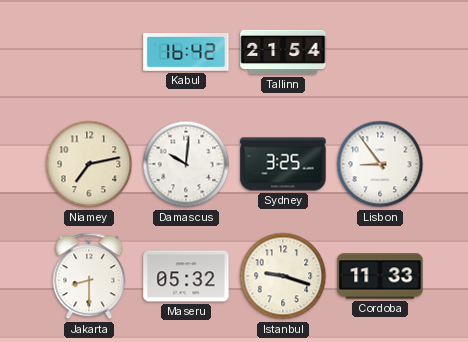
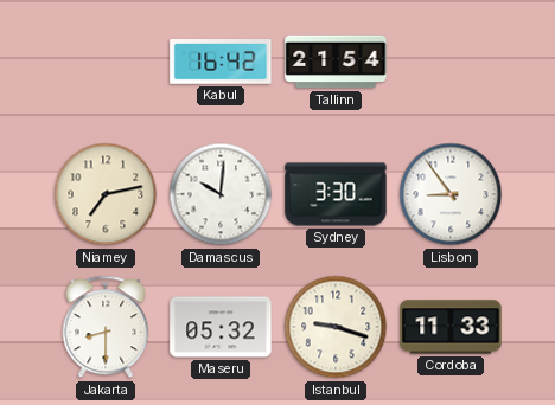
Sydney: 3:25 -> 3:30
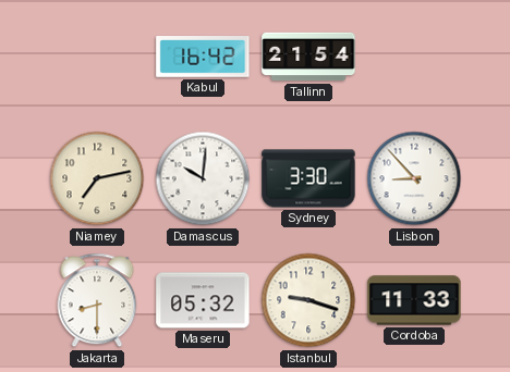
Lisbon: 8:54 -> 8:53
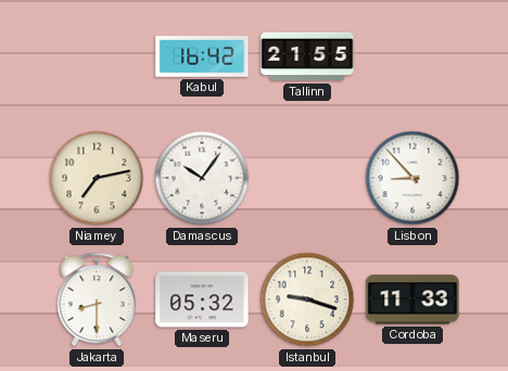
Tallinn: 21:54 -> 21:55
Damascus: 10:01 -> 10:06
Sydney: 3:30 -> none
